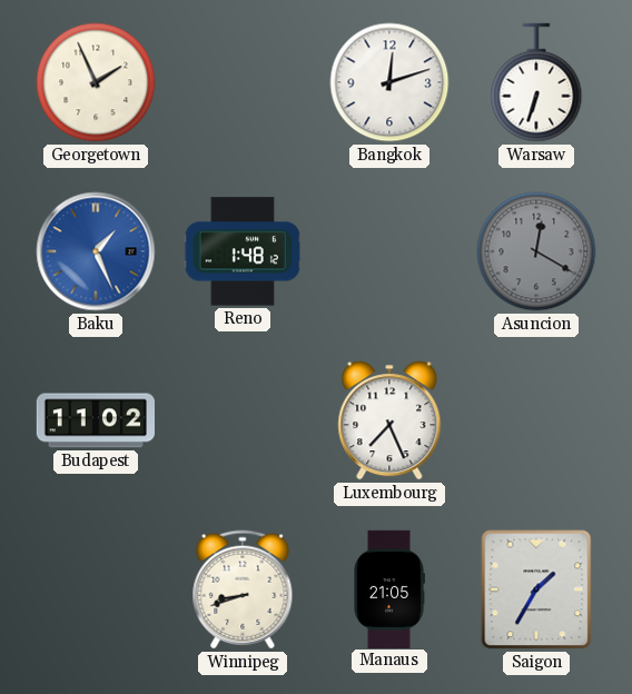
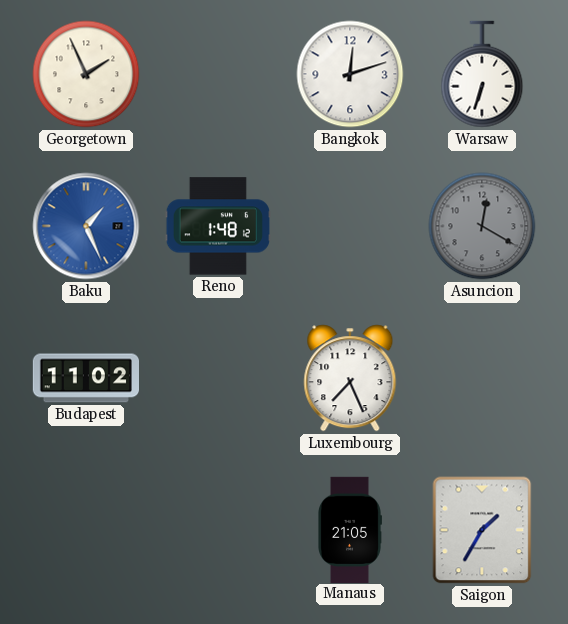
Winnipeg: 8:42 -> none
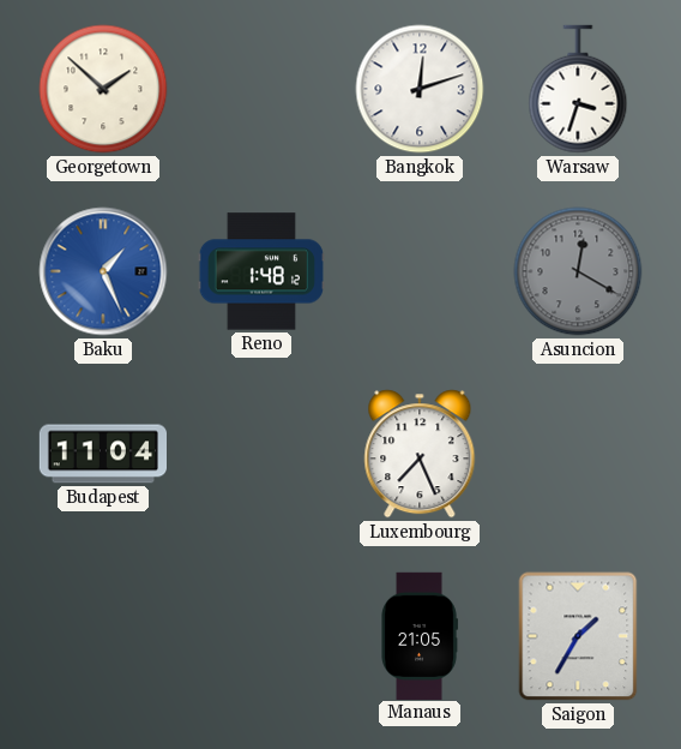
Georgetown: 1:56 -> 1:52
Warsaw: 6:33 -> 3:33
Budapest: 11:02 -> 11:04
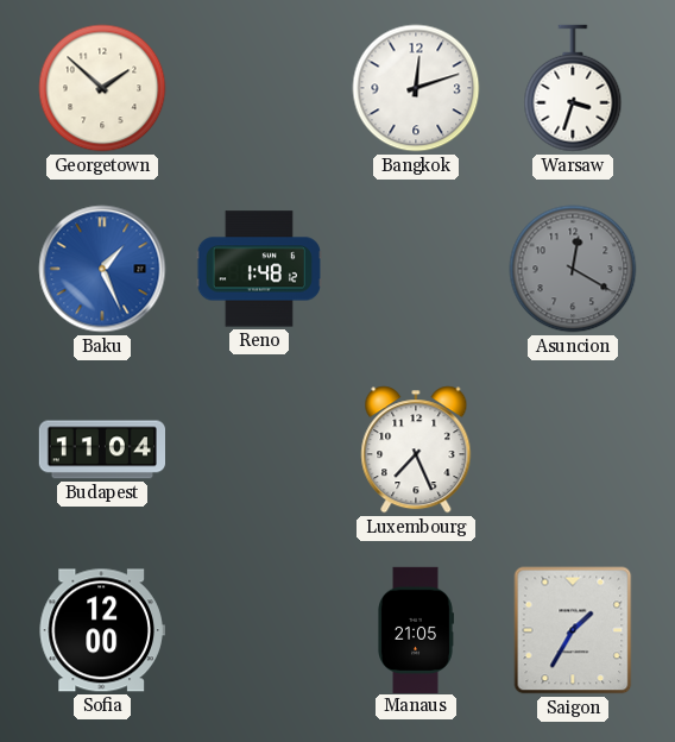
Sofia: none -> 12:00
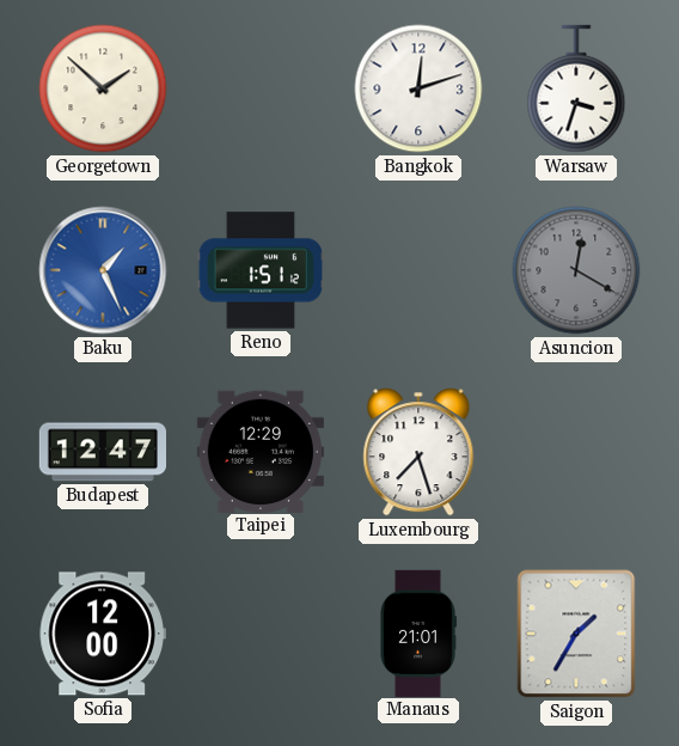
Reno: 1:48 -> 1:51
Budapest: 11:04 -> 12:47
Taipei: none -> 12:29
Luxembourg: 7:26 -> 7:27
Manaus: 21:05 -> 21:01
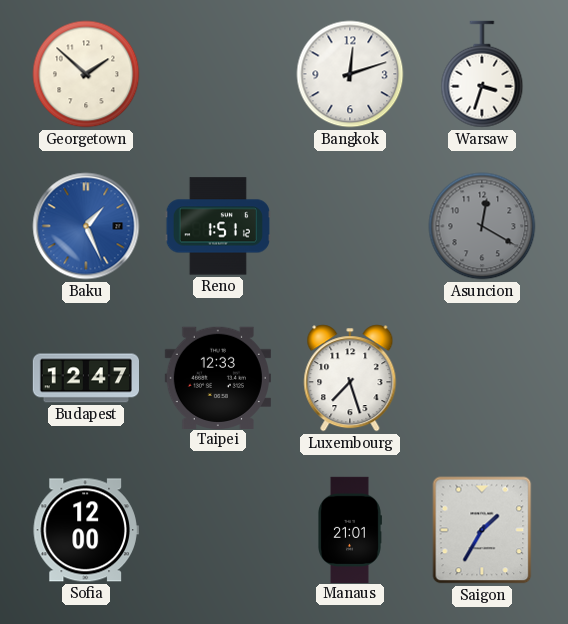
Taipei: 12:29 -> 12:33
